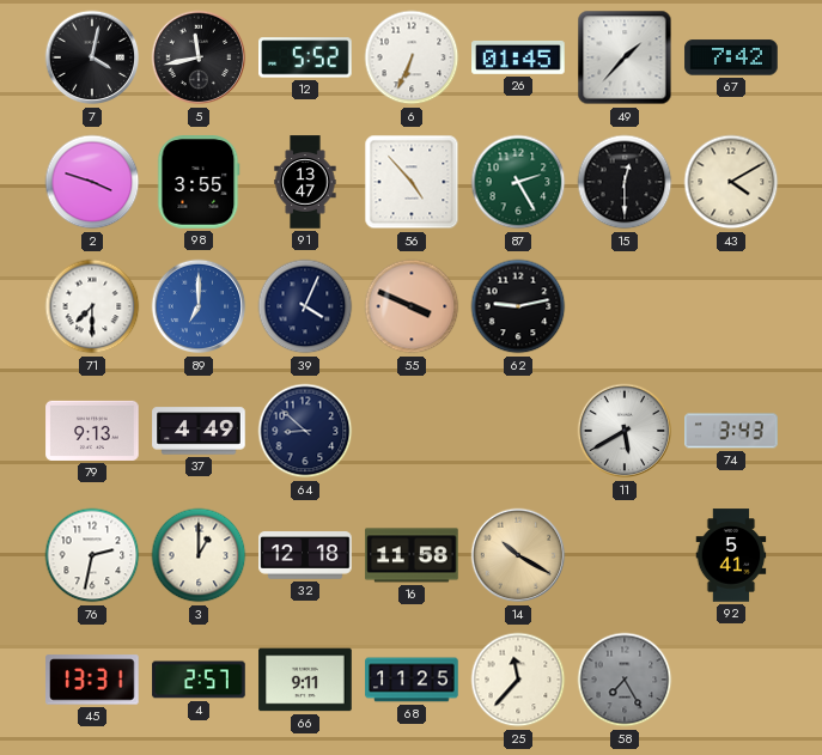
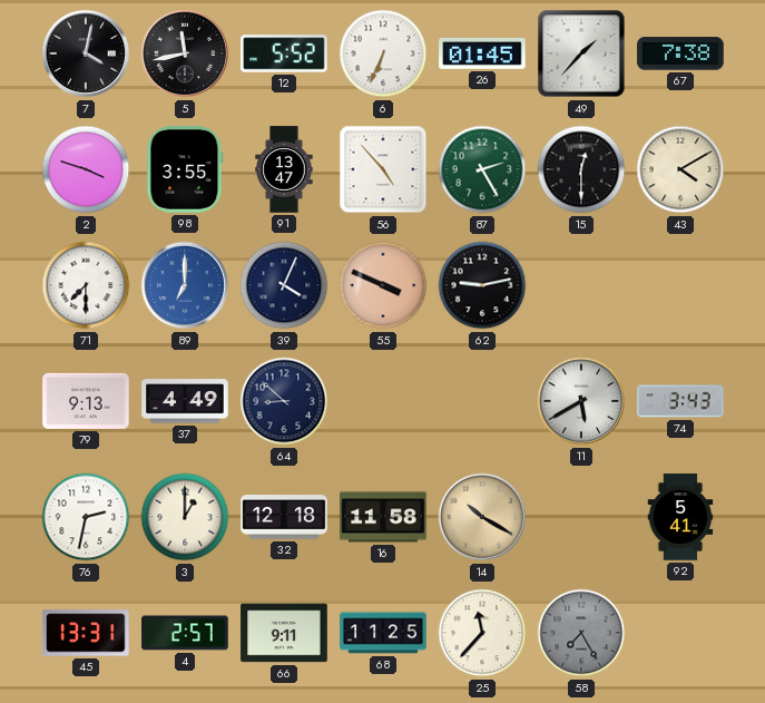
67: 7:42 -> 7:38
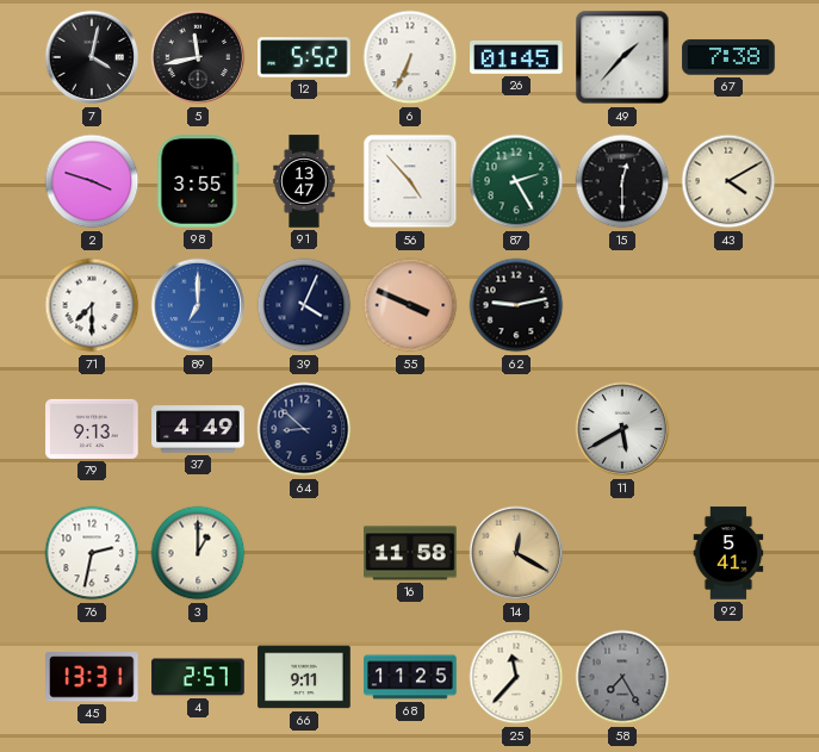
74: 3:43 -> none
32: 12:18 -> none
14: 10:20 -> 12:20
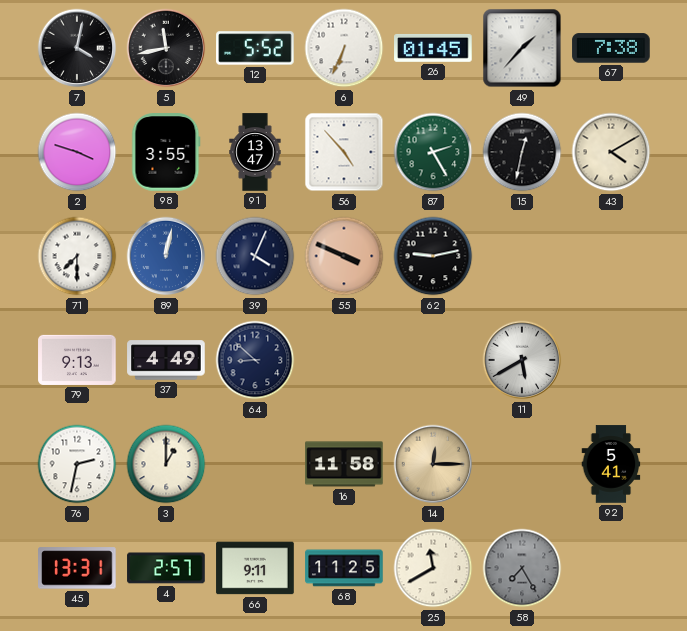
15: 12:30 -> 12:32
89: 7:00 -> 12:02
14: 12:20 -> 12:15
25: 11:37 -> 11:40
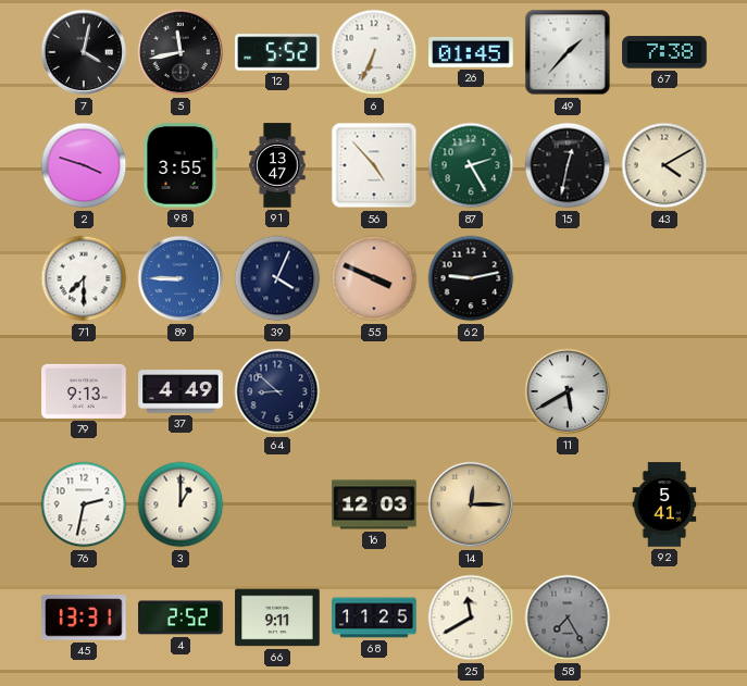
89: 12:02 -> 8:45
16: 11:58 -> 12:03
4: 2:57 -> 2:52
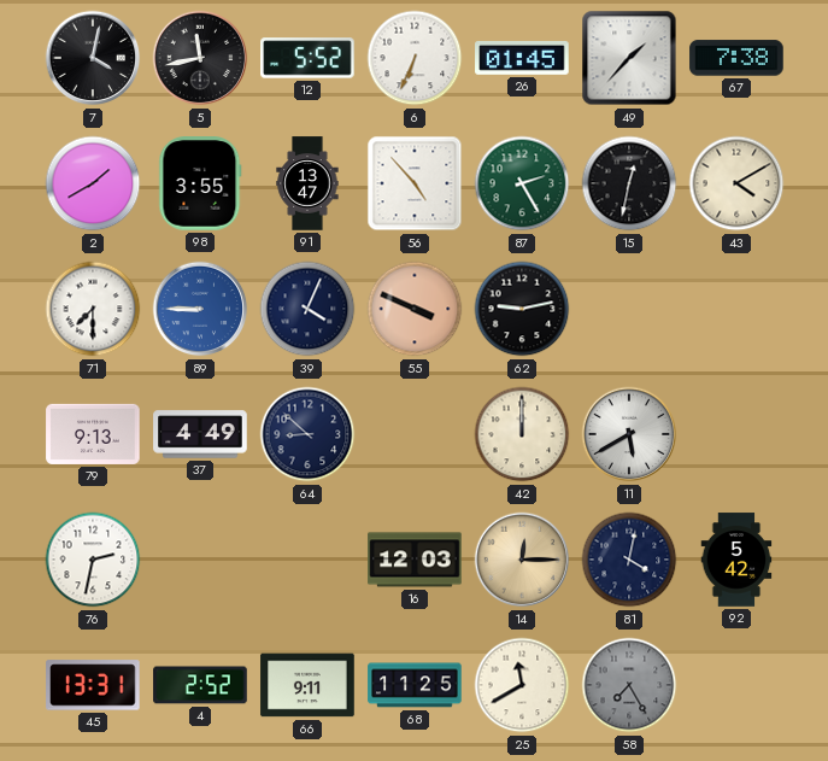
2: 3:48 -> 1:40
42: none -> 12:00
3: 1:00 -> none
81: none -> 4:02
92: 5:41 -> 5:42
